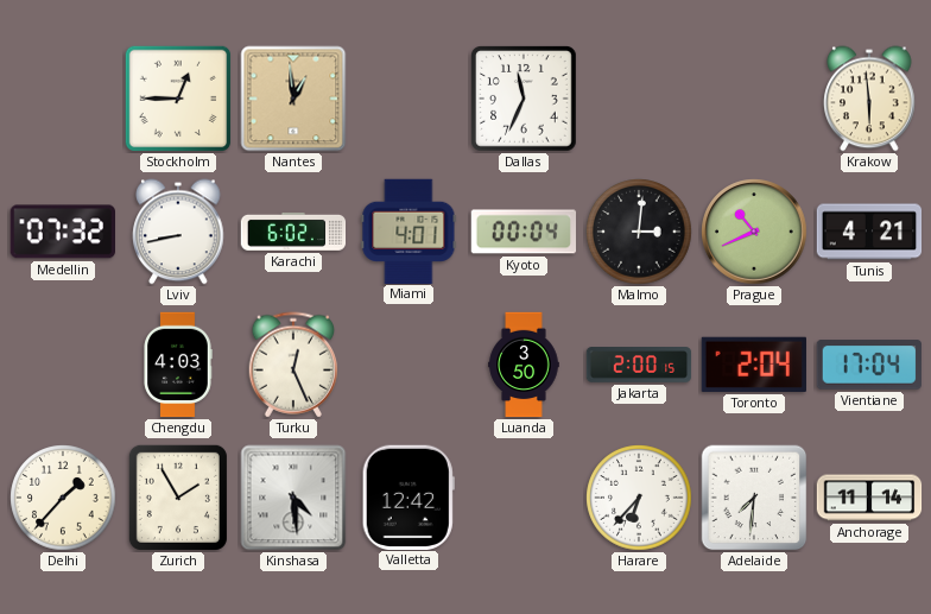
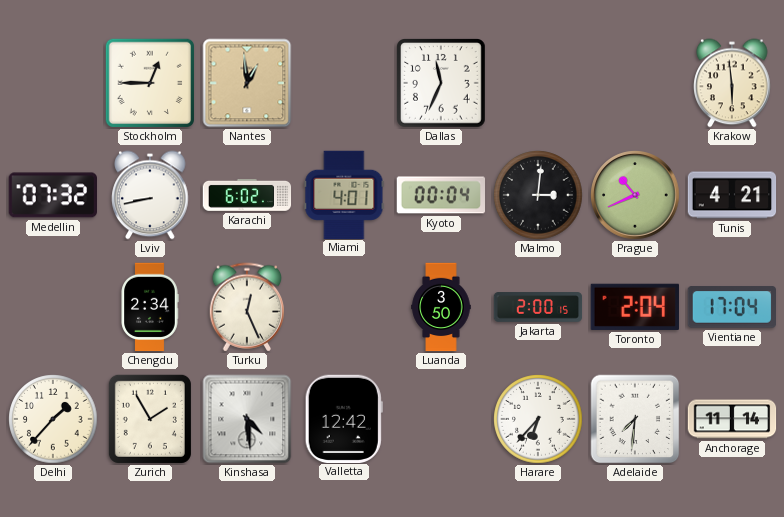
Chengdu: 4:03 -> 2:34
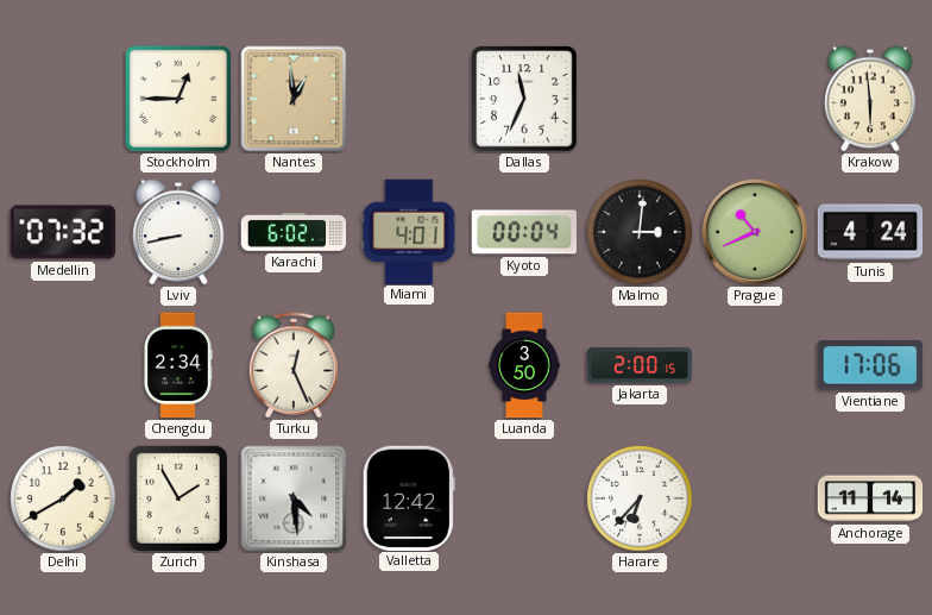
Tunis: 4:21 -> 4:24
Toronto: 2:04 -> none
Vientiane: 17:04 -> 17:06
Delhi: 1:37 -> 1:40
Adelaide: 7:31 -> none
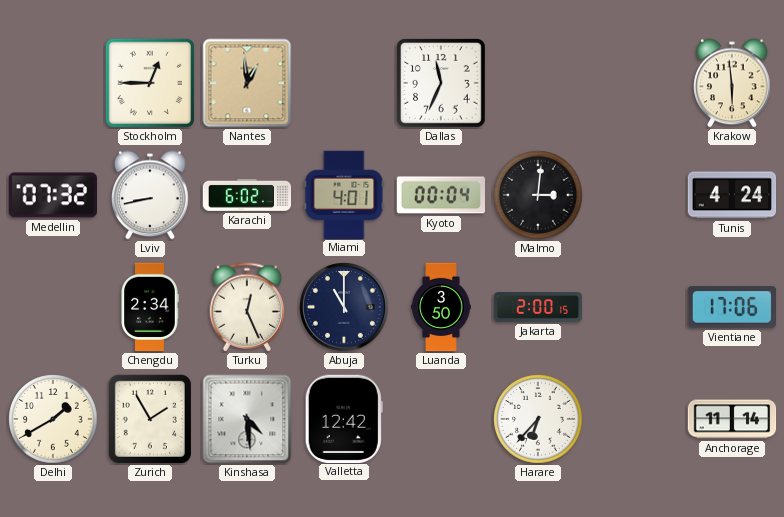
Prague: 10:41 -> none
Abuja: none -> 11:00
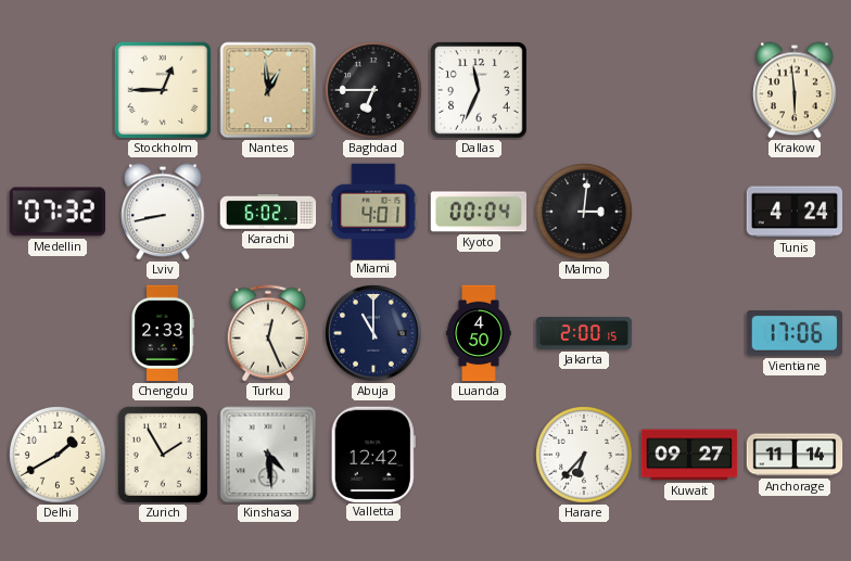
Baghdad: none -> 6:45
Chengdu: 2:34 -> 2:33
Luanda: 3:50 -> 4:50
Kuwait: none -> 09:27
